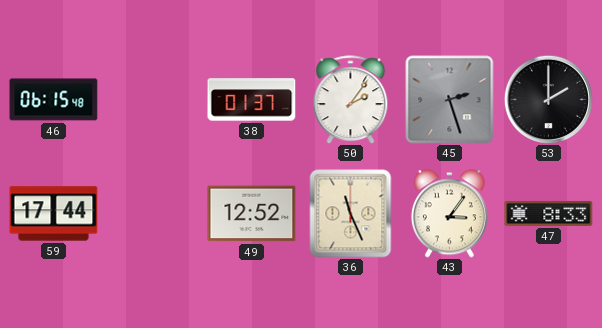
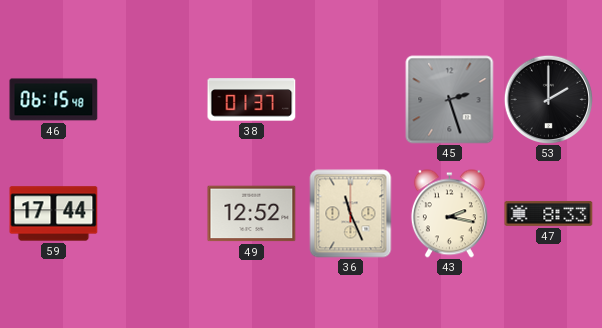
50: 2:06 -> none
43: 3:06 -> 2:17
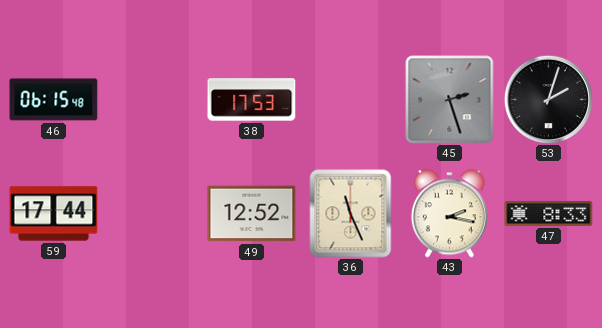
38: 01:37 -> 17:53
53: 2:00 -> 2:03
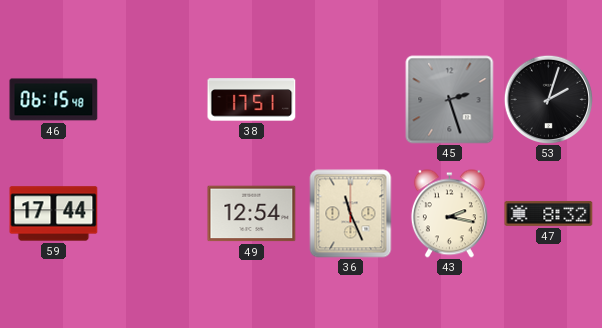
38: 17:53 -> 17:51
49: 12:52 -> 12:54
47: 8:33 -> 8:32
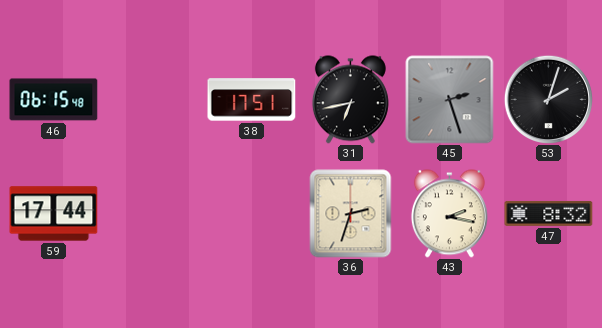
31: none -> 6:43
49: 12:54 -> none
36: 11:26 -> 2:33
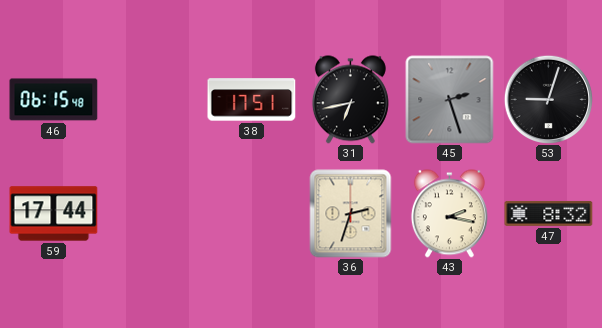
53: 2:03 -> 9:03
